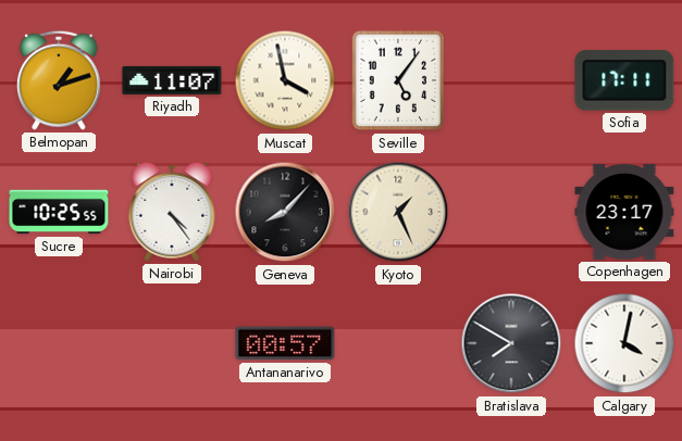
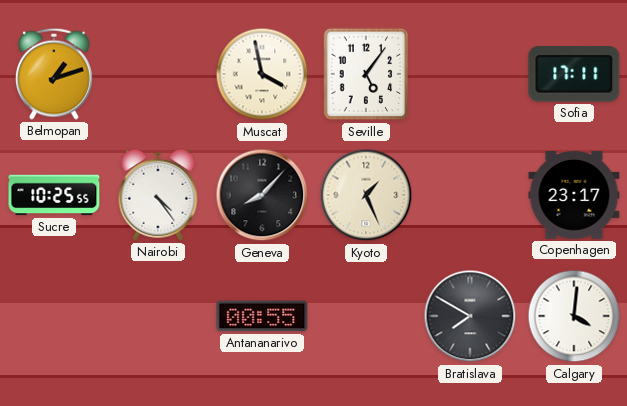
Riyadh: 11:07 -> none
Antananarivo: 00:57 -> 00:55
Calgary: 4:02 -> 4:01
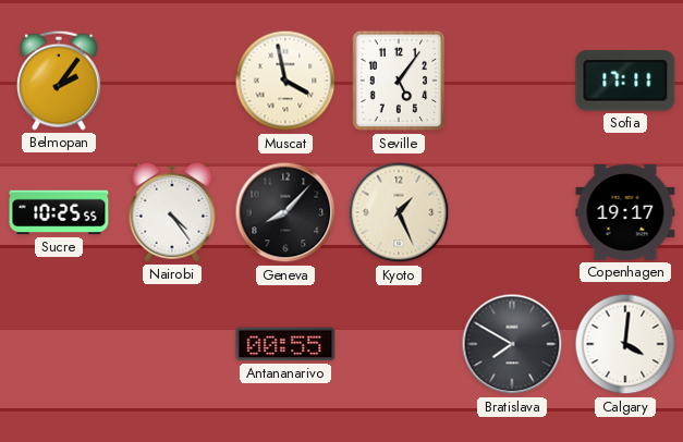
Belmopan: 1:12 -> 2:06
Copenhagen: 23:17 -> 19:17
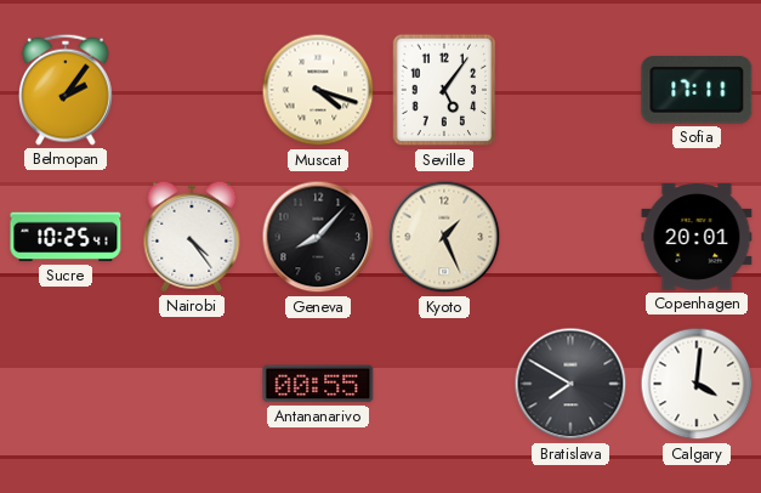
Muscat: 3:58 -> 4:18
Sucre: 10:25:55 -> 10:25:41
Copenhagen: 19:17 -> 20:01
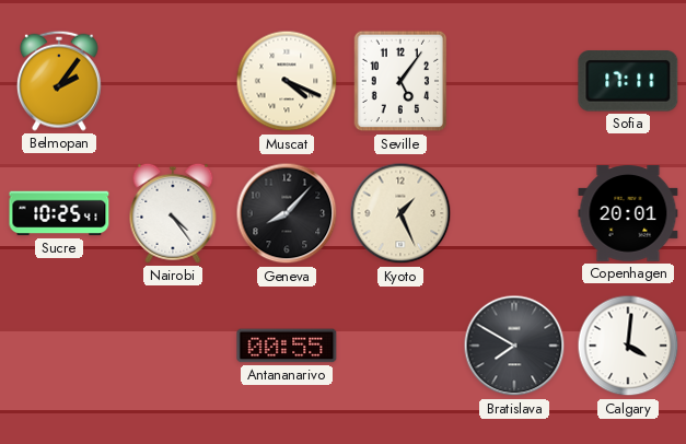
Muscat: 4:18 -> 4:19
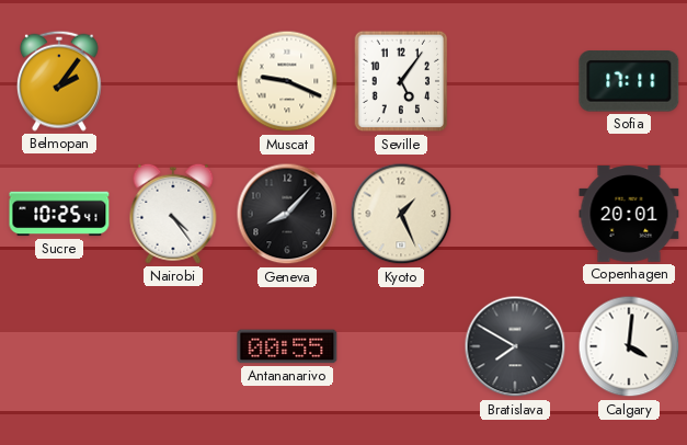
Muscat: 4:19 -> 9:19
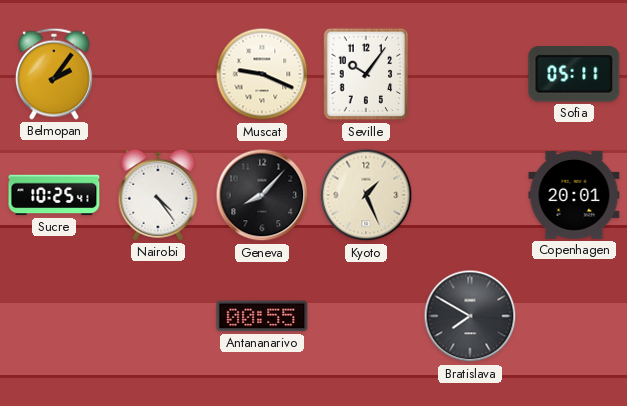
Seville: 5:06 -> 10:06
Sofia: 17:11 -> 05:11
Calgary: 4:01 -> none
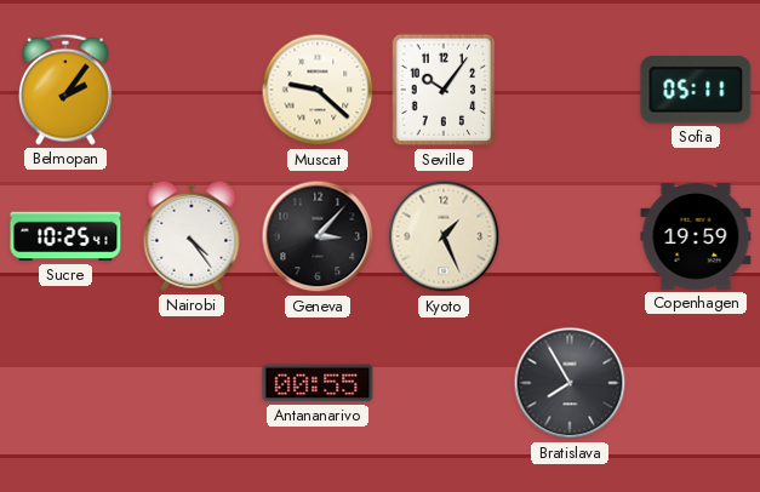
Muscat: 9:19 -> 9:22
Geneva: 8:07 -> 3:07
Copenhagen: 20:01 -> 19:59
Bratislava: 7:50 -> 7:55
